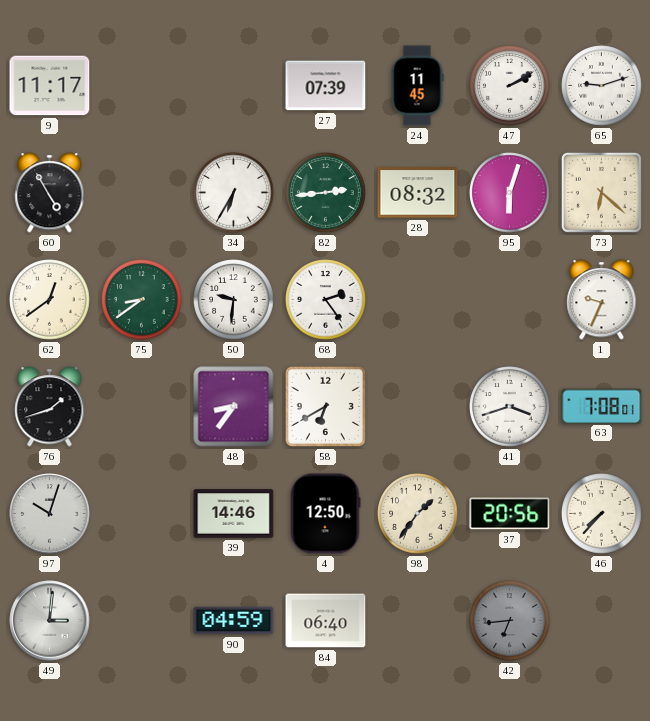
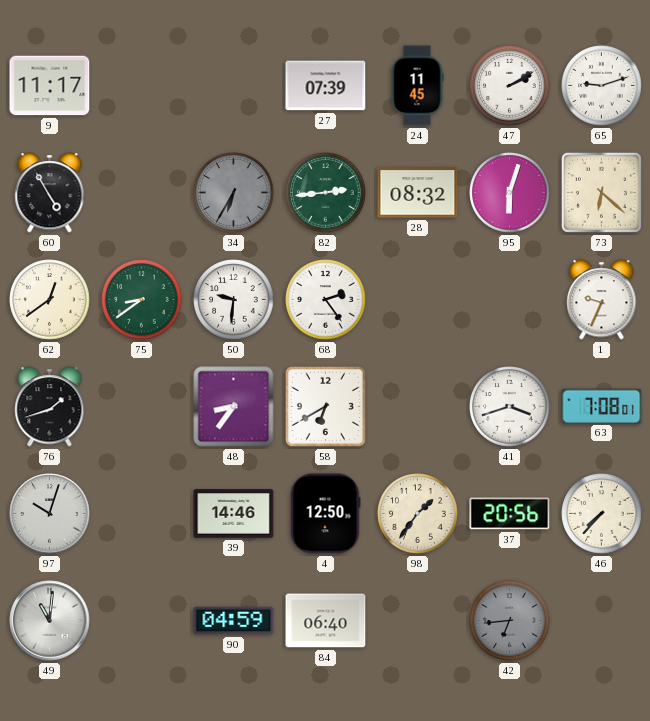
34 dial: white -> grey
49: 3:01 -> 11:01
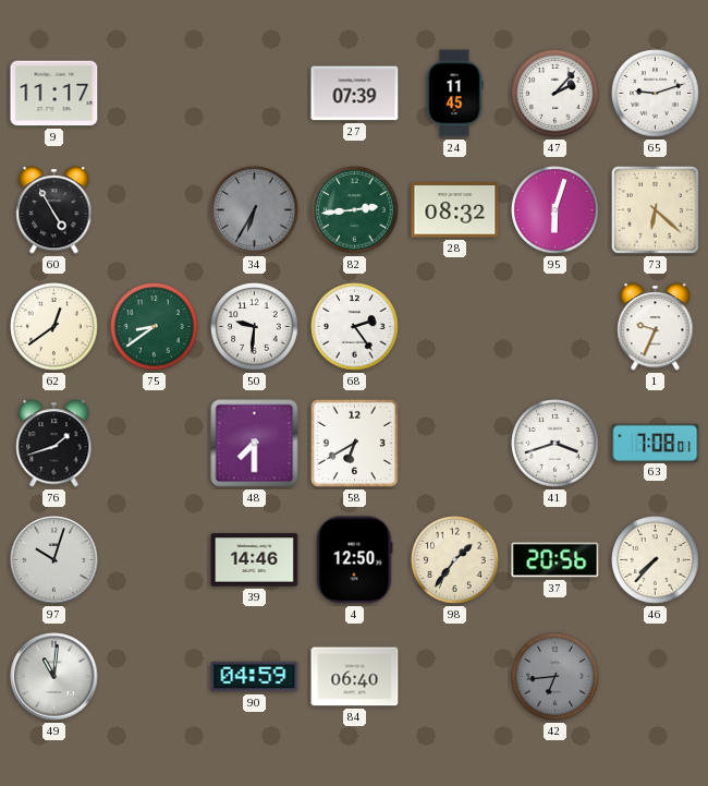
47: 2:10 -> 2:07
48: 8:36 -> 7:30
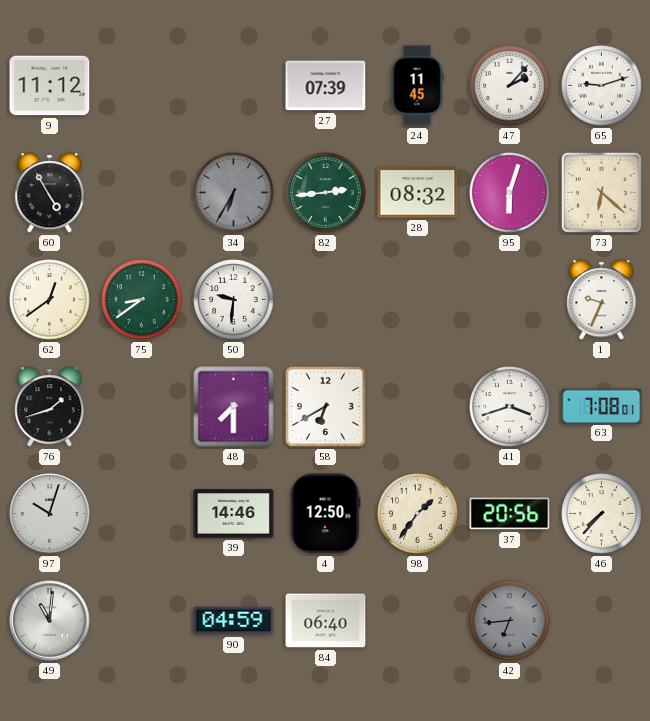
9: 11:17 -> 11:12
68: 2:24 -> none
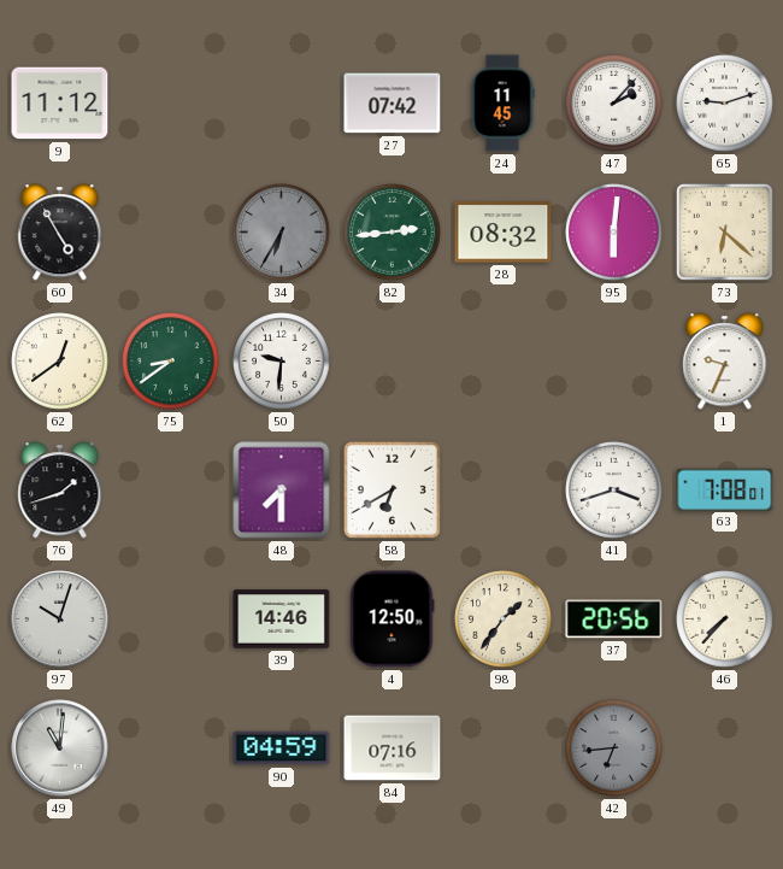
27: 07:39 -> 07:42
95: 6:03 -> 6:01
84: 06:40 -> 07:16
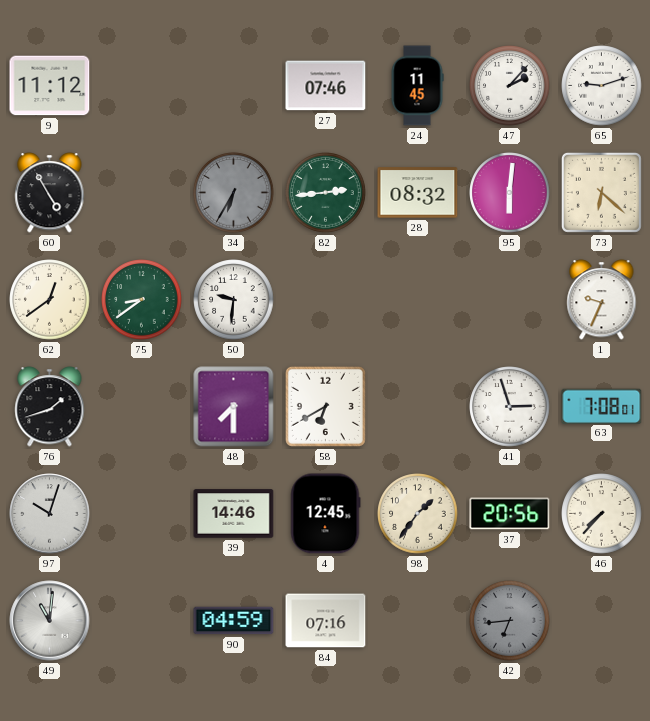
27: 07:42 -> 07:46
41: 3:42 -> 2:57
4: 12:50 -> 12:45
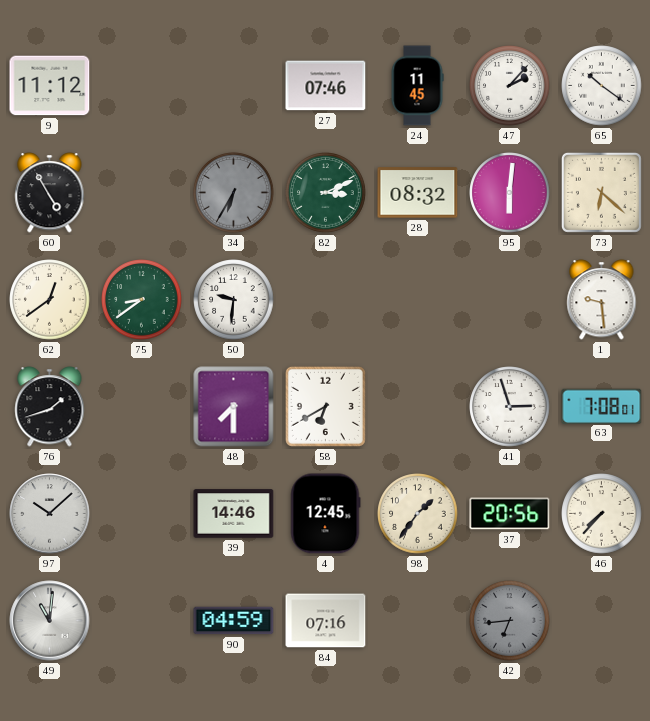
65: 9:12 -> 10:21
82: 2:44 -> 3:11
1: 9:34 -> 9:29
97: 10:03 -> 10:08
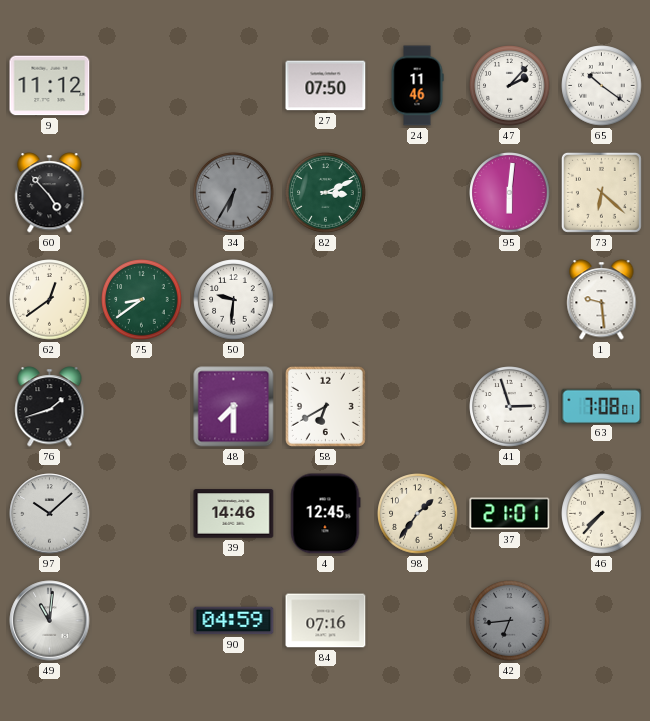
27: 07:46 -> 07:50
24: 11:45 -> 11:46
60: 4:55 -> 4:53
28: 08:32 -> none
37: 20:56 -> 21:01
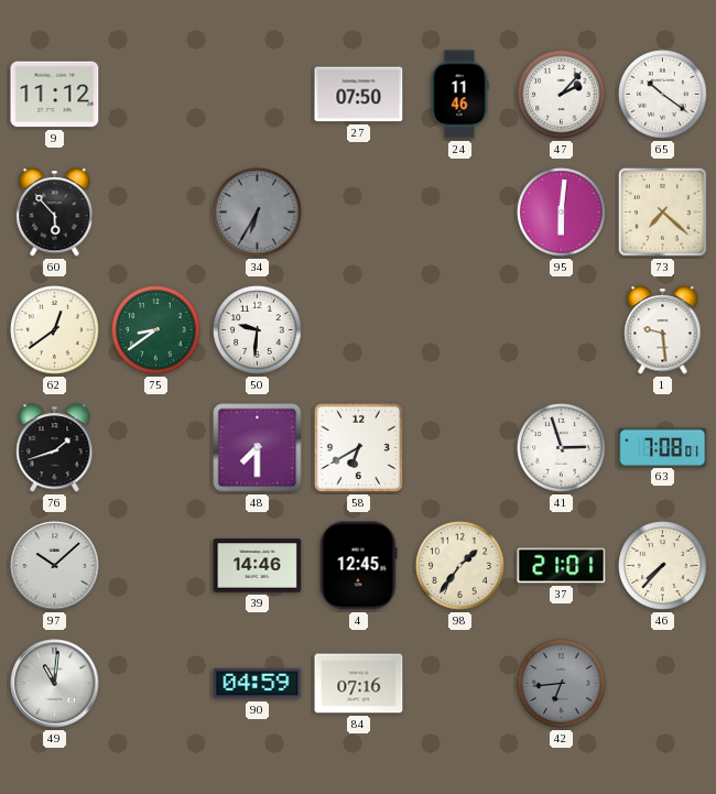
60: 4:53 -> 5:53
82: 3:11 -> none
73: 6:22 -> 7:22
